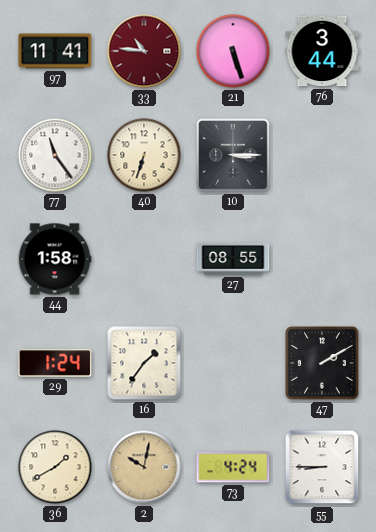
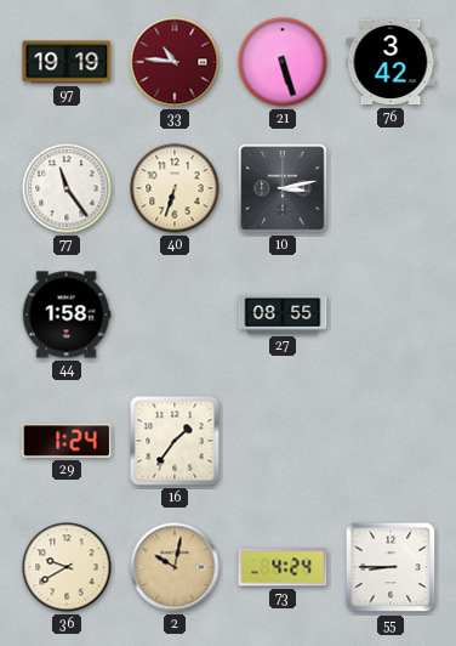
97: 11:41 -> 19:19
76: 3:44 -> 3:42
10: 3:15 -> 3:13
47: 2:10 -> none
36: 1:40 -> 9:40
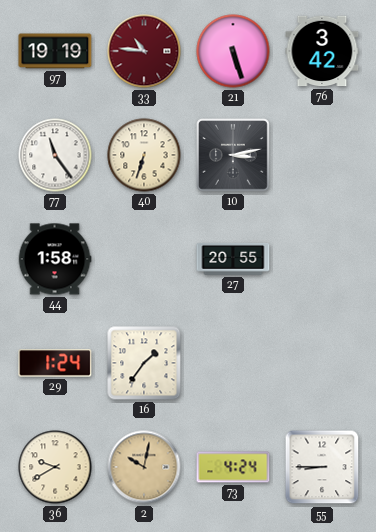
27: 08:55 -> 20:55
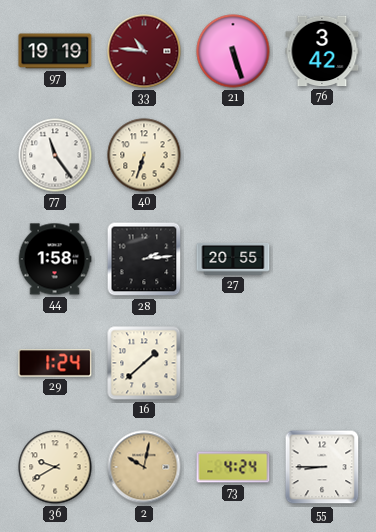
10: 3:13 -> none
28: none -> 2:14
16: 1:36 -> 1:38
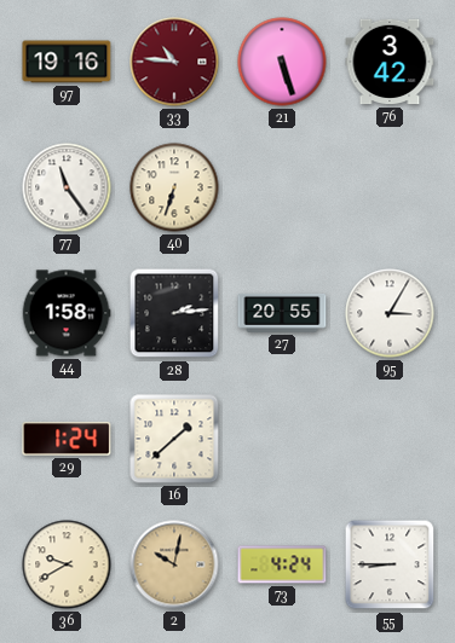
97: 19:19 -> 19:16
95: none -> 3:05
